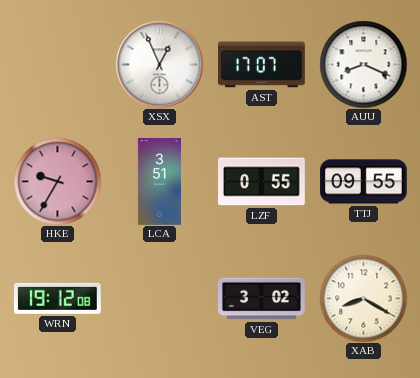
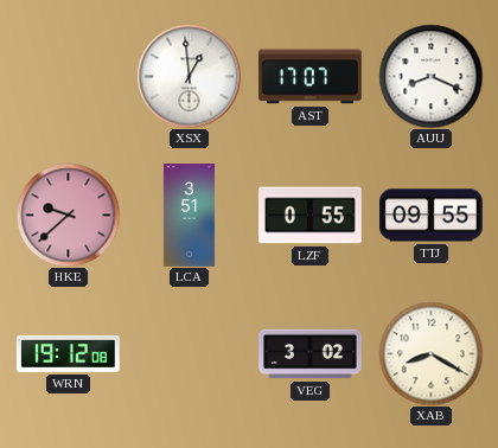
XSX: 12:56 -> 12:59
HKE: 9:35 -> 9:38
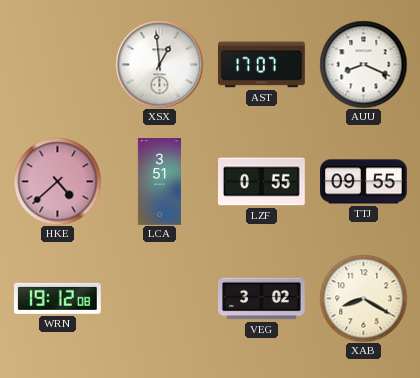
HKE: 9:38 -> 4:38
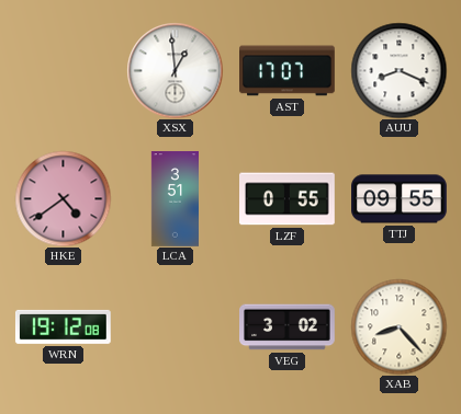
HKE: 4:38 -> 4:39
XAB: 8:20 -> 8:23
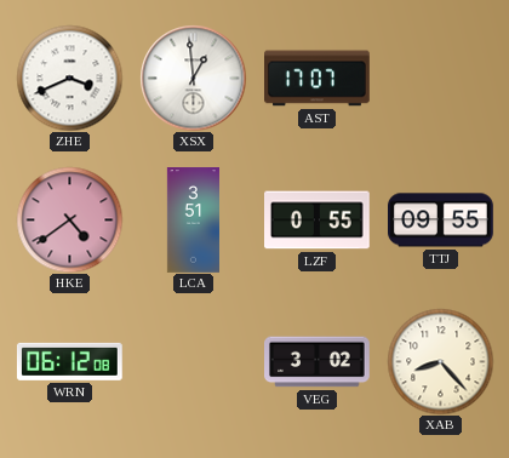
ZHE: none -> 3:41
AUU: 8:19 -> none
WRN: 19:12 -> 06:12
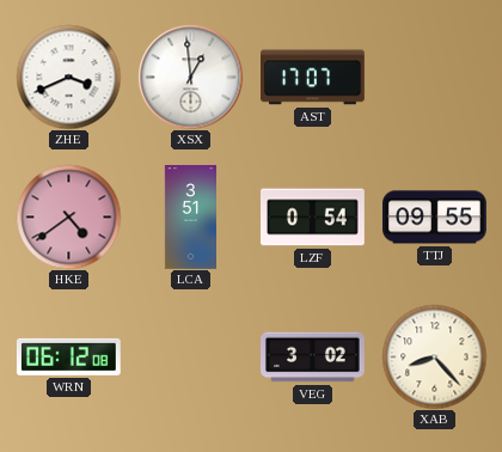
LZF: 0:55 -> 0:54
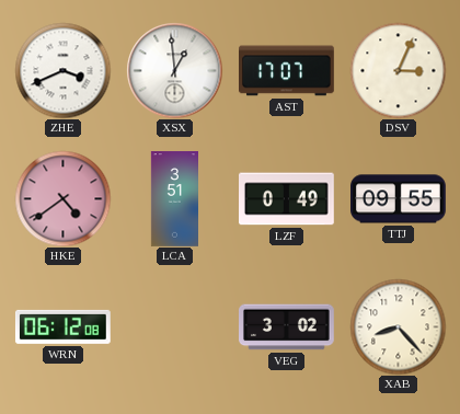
DSV: none -> 3:04
LZF: 0:54 -> 0:49
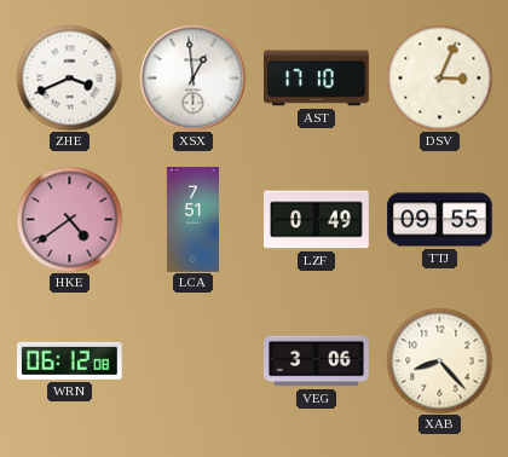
AST: 17:07 -> 17:10
LCA: 3:51 -> 7:51
VEG: 3:02 -> 3:06
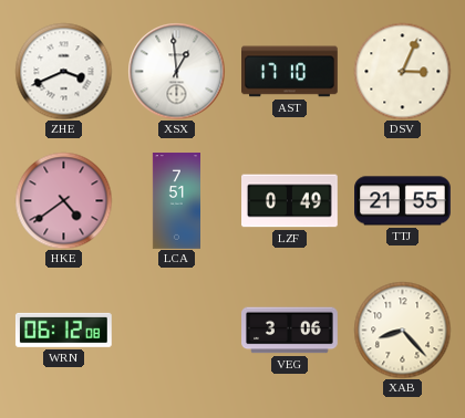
TTJ: 09:55 -> 21:55
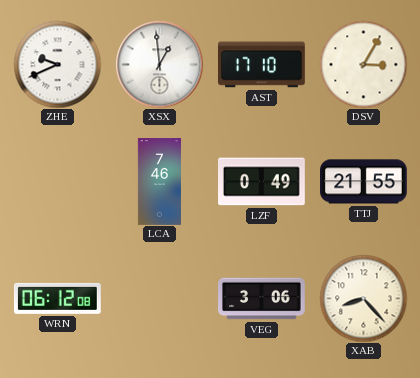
ZHE: 3:41 -> 9:41
DSV: 3:04 -> 3:05
HKE: 4:39 -> none
LCA: 7:51 -> 7:46
